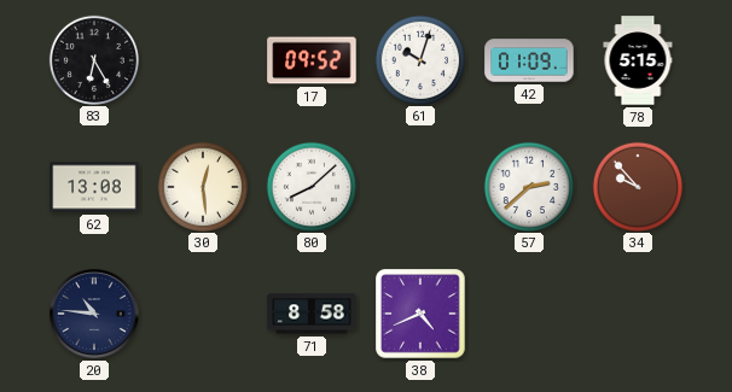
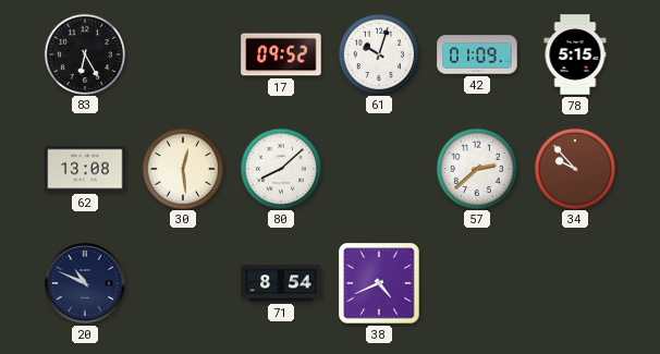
20: 10:46 -> 10:49
71: 8:58 -> 8:54
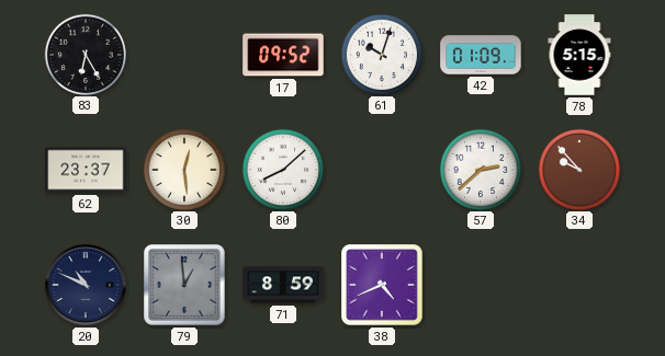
62: 13:08 -> 23:37
79: none -> 12:59
71: 8:54 -> 8:59
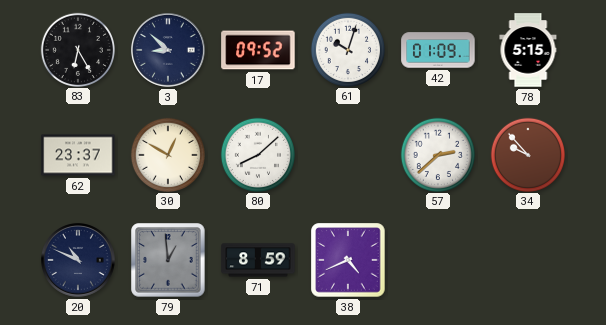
3: none -> 8:52
30: 12:29 -> 12:50
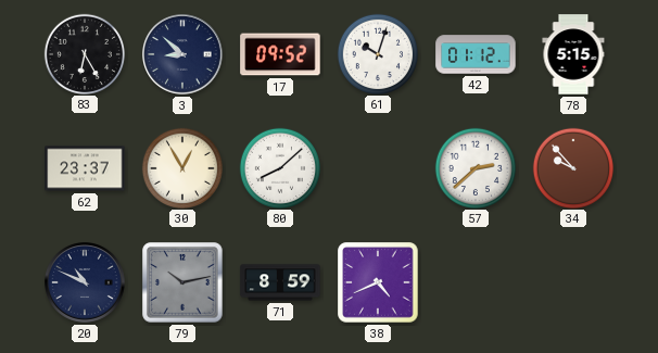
42: 01:09 -> 01:12
30: 12:50 -> 12:55
79: 12:59 -> 10:13
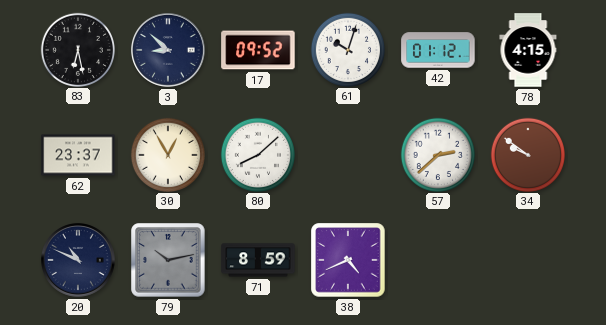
83: 6:25 -> 6:28
78: 5:15 -> 4:15
34: 9:53 -> 9:51
